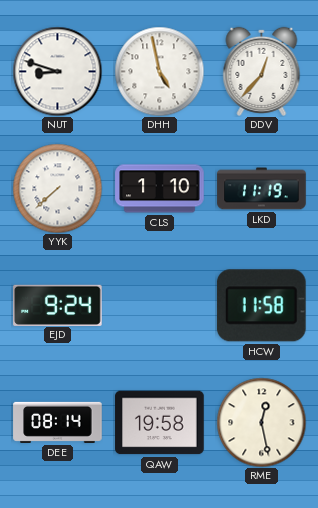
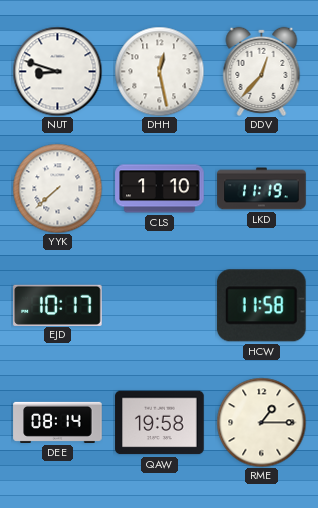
DHH: 4:58 -> 12:28
EJD: 9:24 -> 10:17
RME: 12:28 -> 1:15
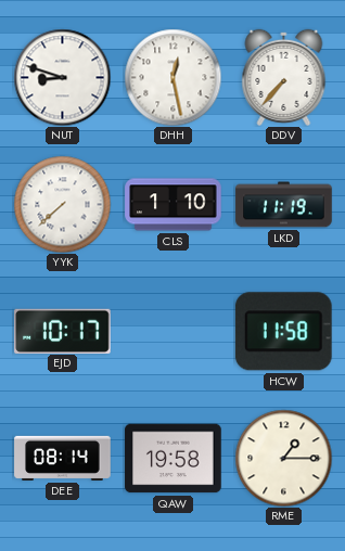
DDV: 12:37 -> 7:37
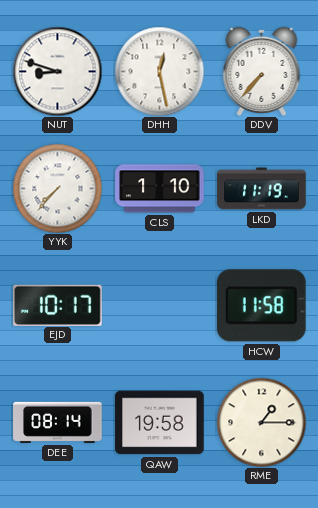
YYK: 7:38 -> 7:37
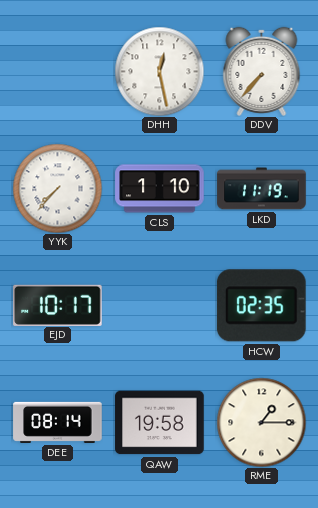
NUT: 8:48 -> none
HCW: 11:58 -> 02:35
